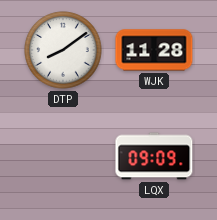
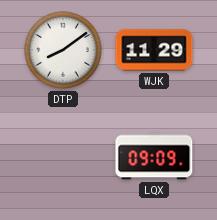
WJK: 11:28 -> 11:29
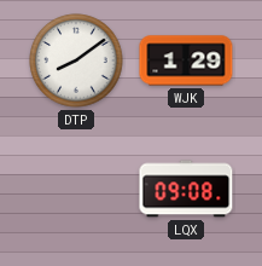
WJK: 11:29 -> 1:29
LQX: 09:09 -> 09:08
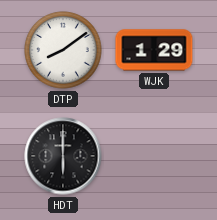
HDT: none -> 6:00
LQX: 09:08 -> none
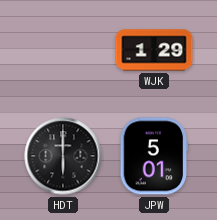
DTP: 8:09 -> none
JPW: none -> 5:01
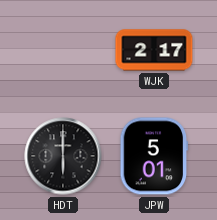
WJK: 1:29 -> 2:17
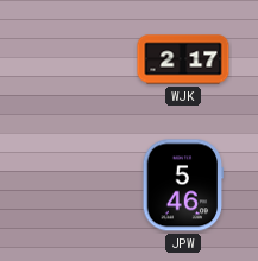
HDT: 6:00 -> none
JPW: 5:01 -> 5:46
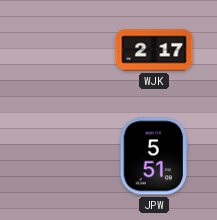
JPW: 5:46 -> 5:51
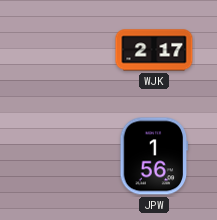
JPW: 5:51 -> 1:56
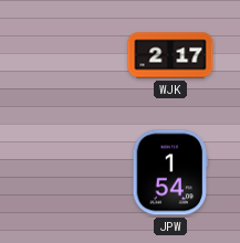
JPW: 1:56 -> 1:54
